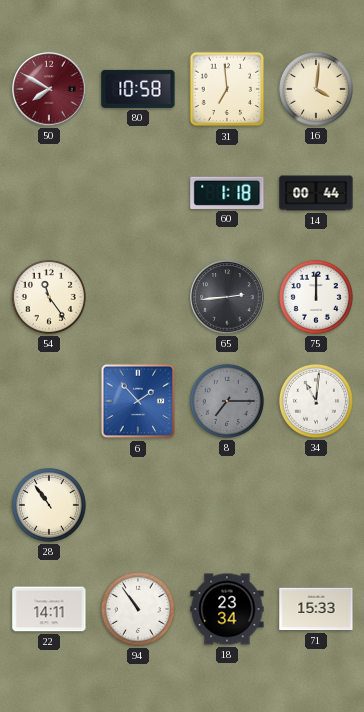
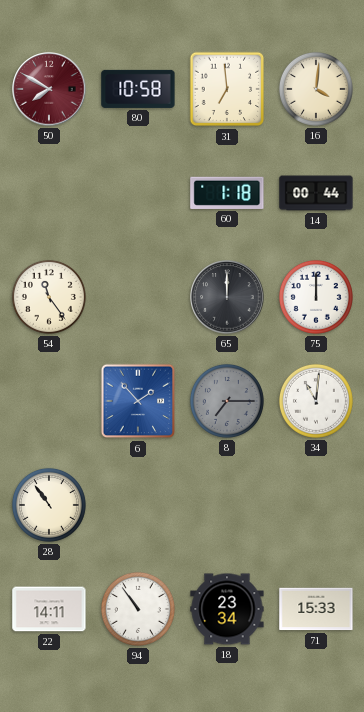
65: 2:44 -> 12:00
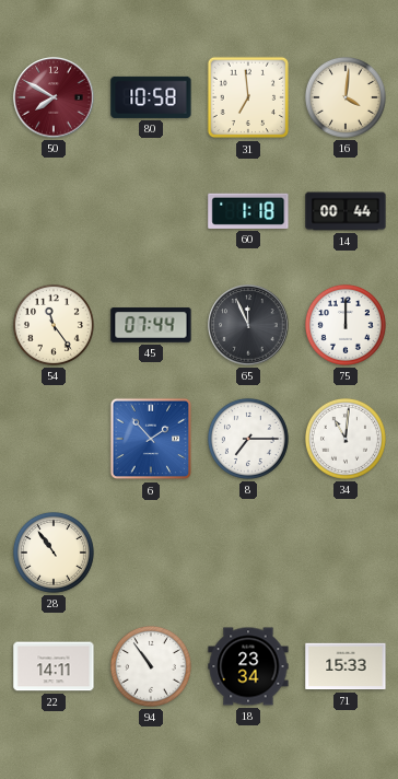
45: none -> 07:44
65: 12:00 -> 11:56
8 dial: grey -> white
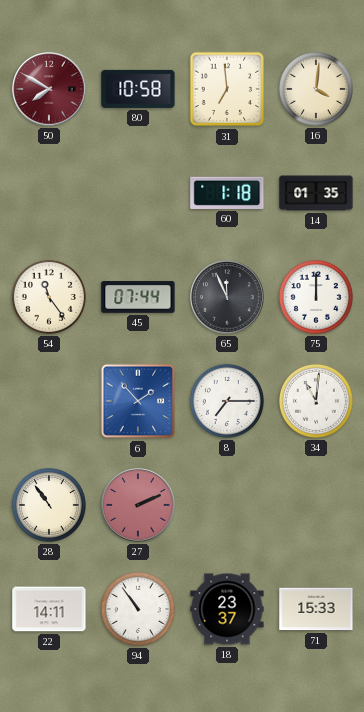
14: 00:44 -> 01:35
27: none -> 2:11
18: 23:34 -> 23:37
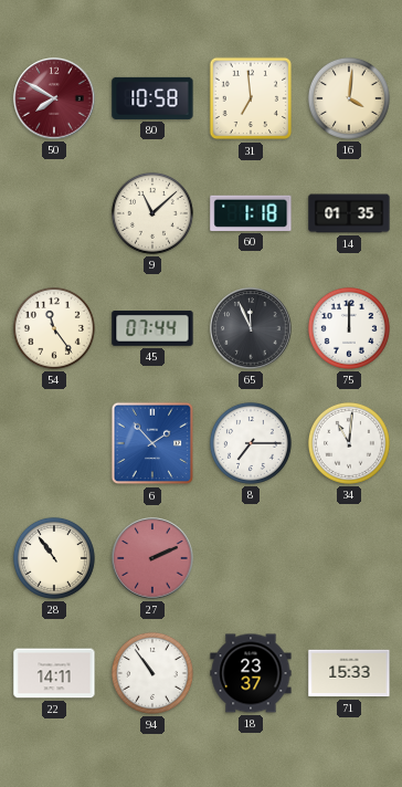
9: none -> 11:08
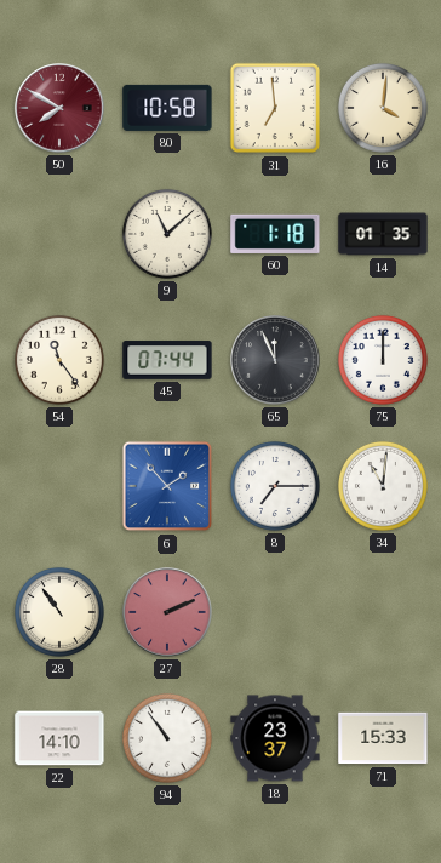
22: 14:11 -> 14:10
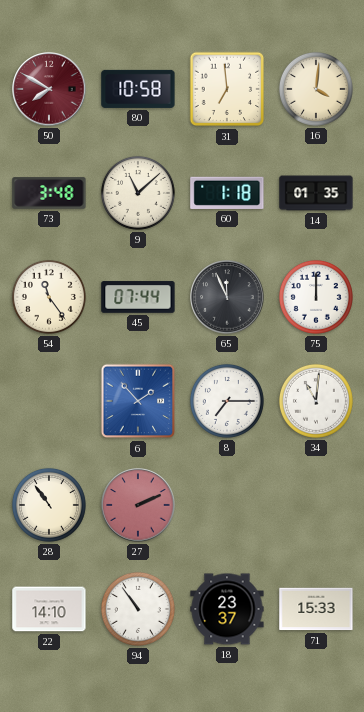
73: none -> 3:48
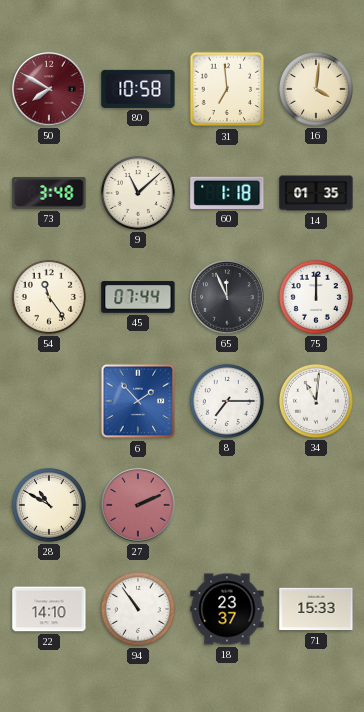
28: 10:54 -> 10:50
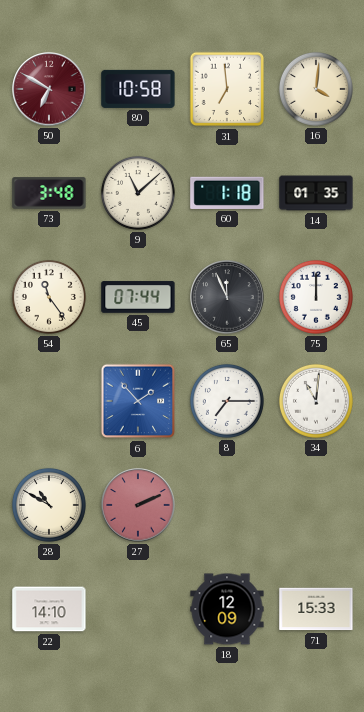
50: 7:50 -> 6:50
94: 10:54 -> none
18: 23:37 -> 12:09
